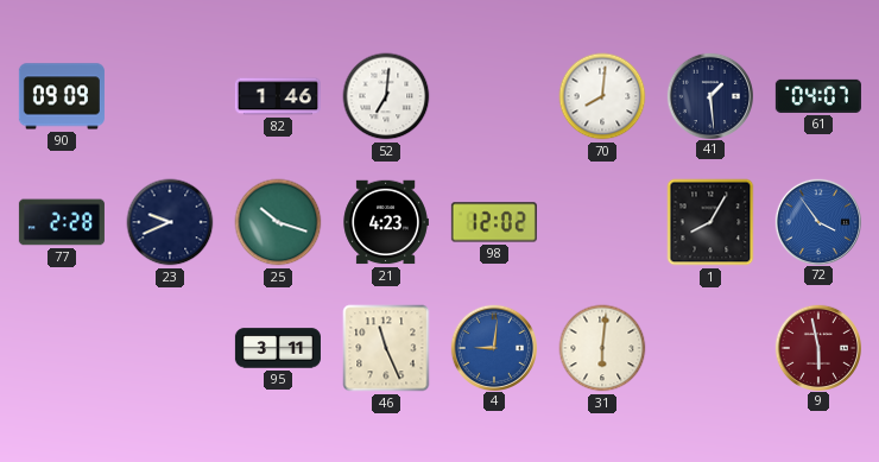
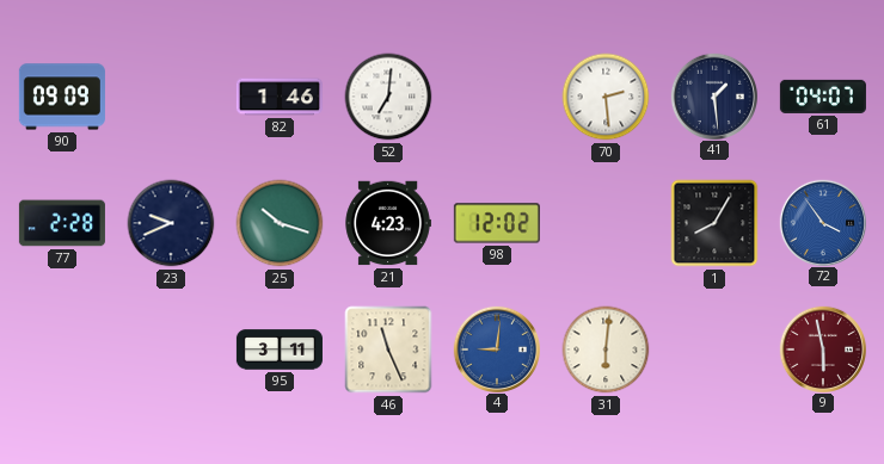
70: 8:01 -> 2:29
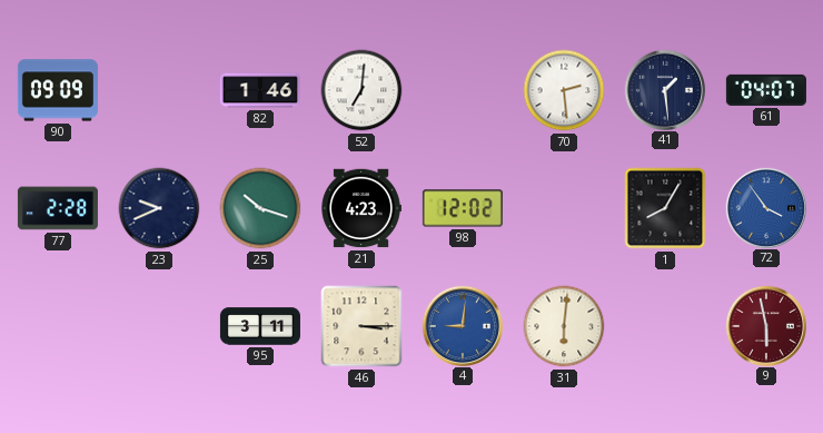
46: 11:26 -> 3:15
